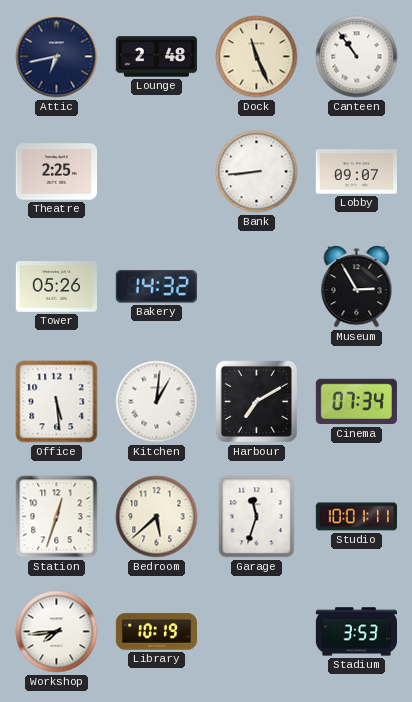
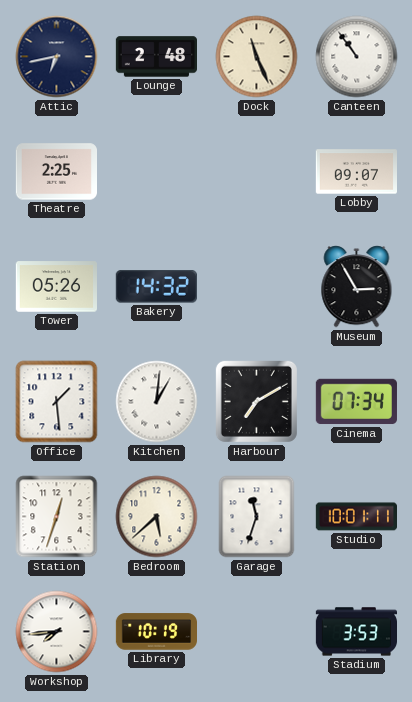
Bank: 8:44 -> none
Office: 5:29 -> 1:29
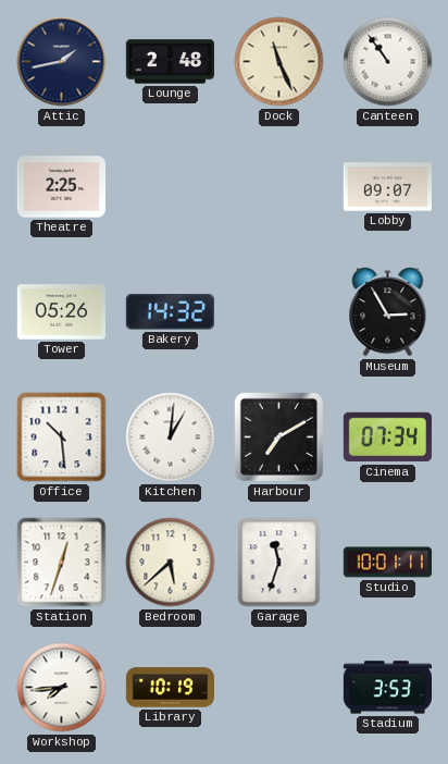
Attic: 6:43 -> 1:43
Office: 1:29 -> 10:29
